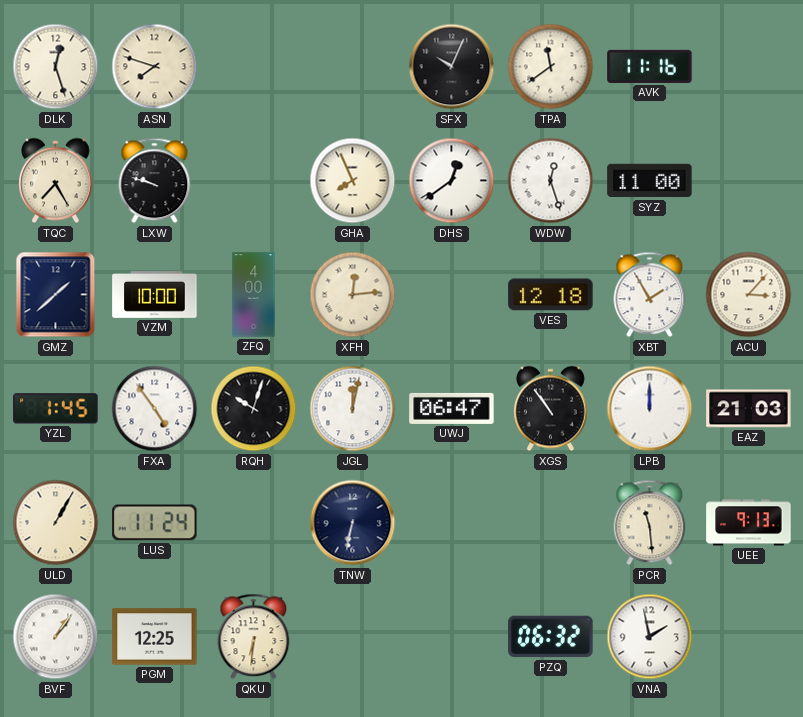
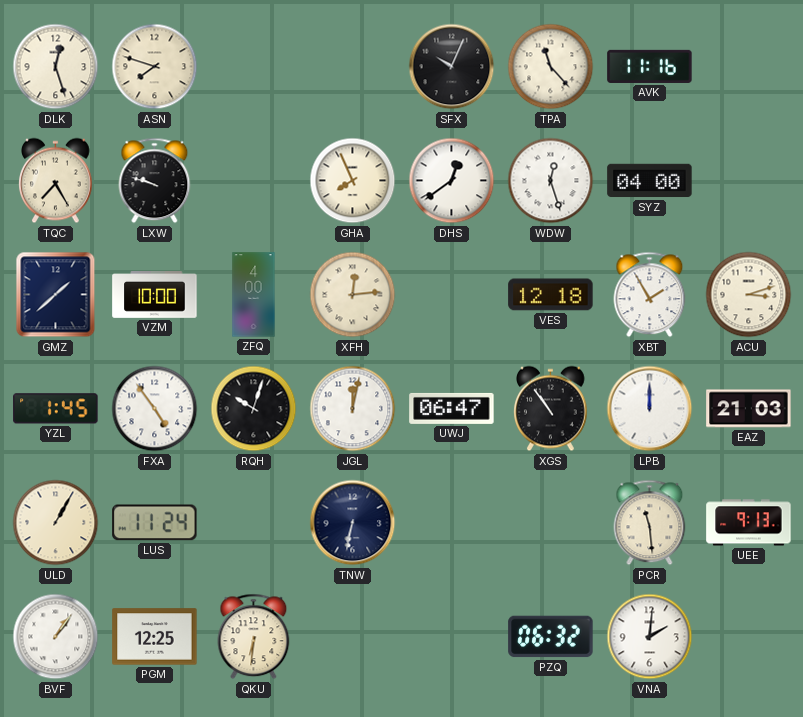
TPA: 11:39 -> 11:23
SYZ: 11:00 -> 04:00
ACU: 3:07 -> 3:12
VNA: 1:58 -> 2:01
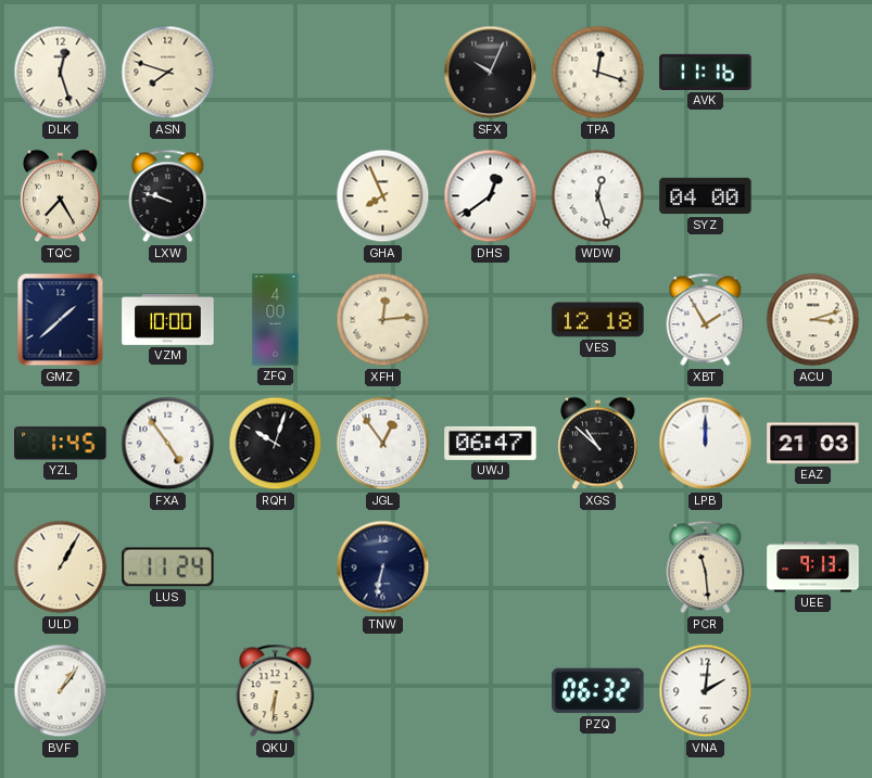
TPA: 11:23 -> 12:18
JGL: 12:02 -> 12:54
XGS: 10:54 -> 10:52
PGM: 12:25 -> none
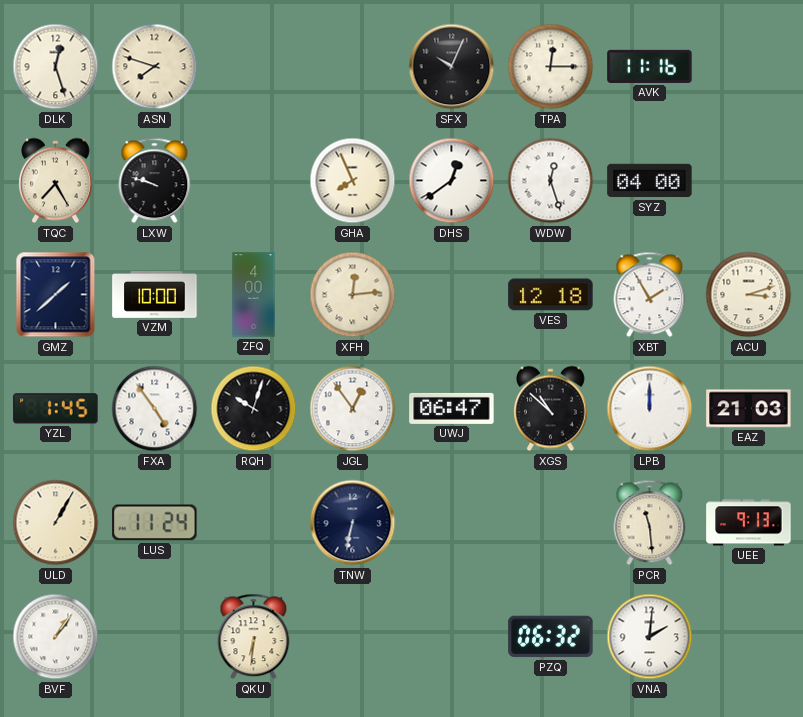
TPA: 12:18 -> 12:15
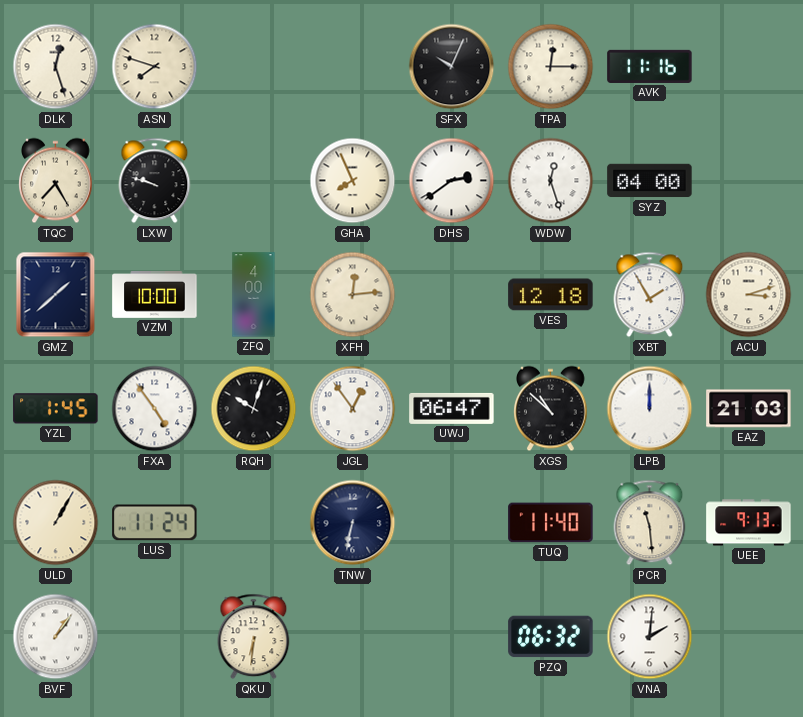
DHS: 12:39 -> 2:39
TUQ: none -> 11:40
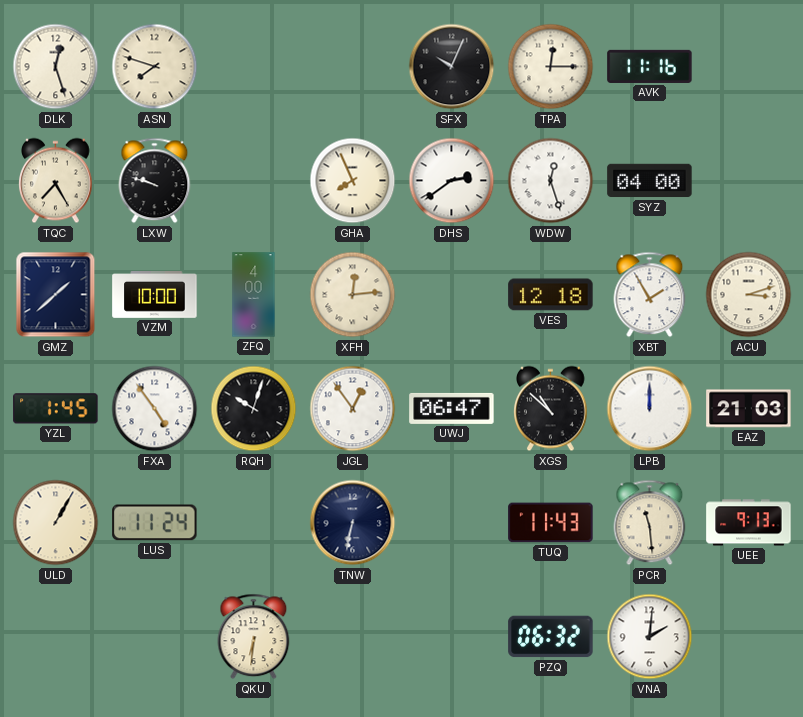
TUQ: 11:40 -> 11:43
BVF: 1:06 -> none
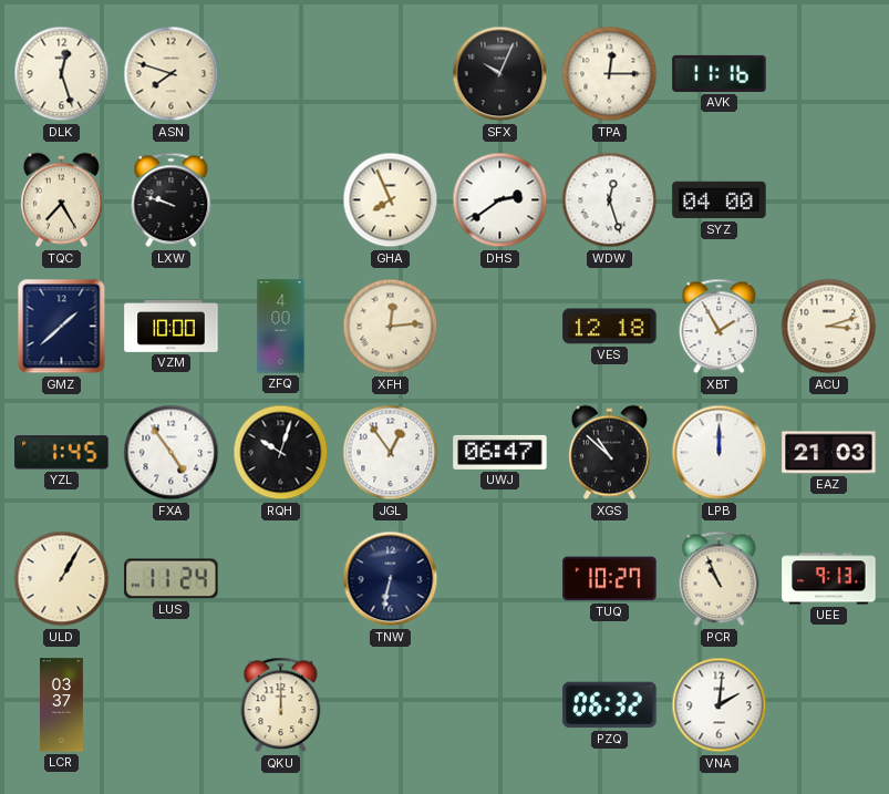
TUQ: 11:43 -> 10:27
PCR: 11:29 -> 10:56
LCR: none -> 03:37
QKU: 6:31 -> 12:00
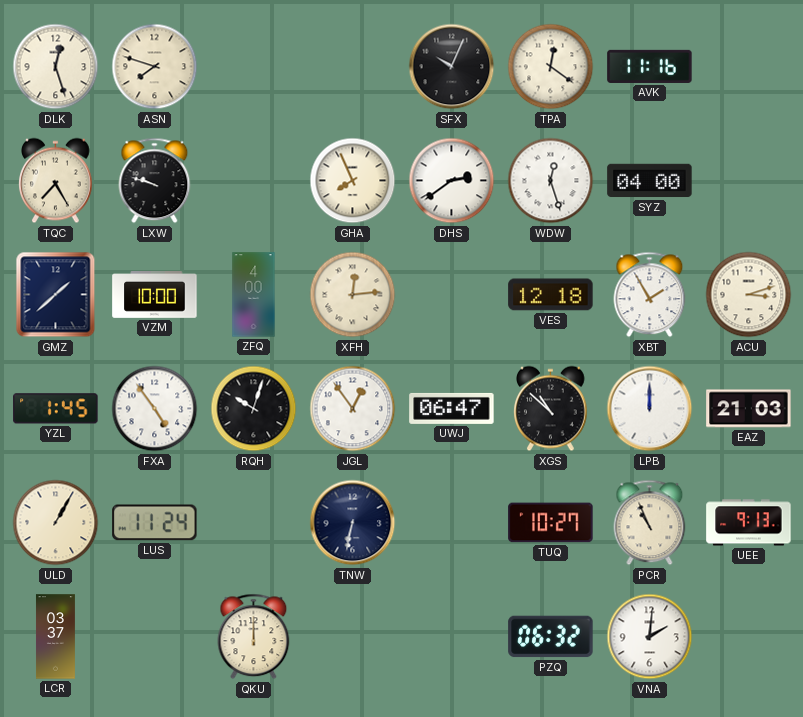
TPA: 12:15 -> 12:21
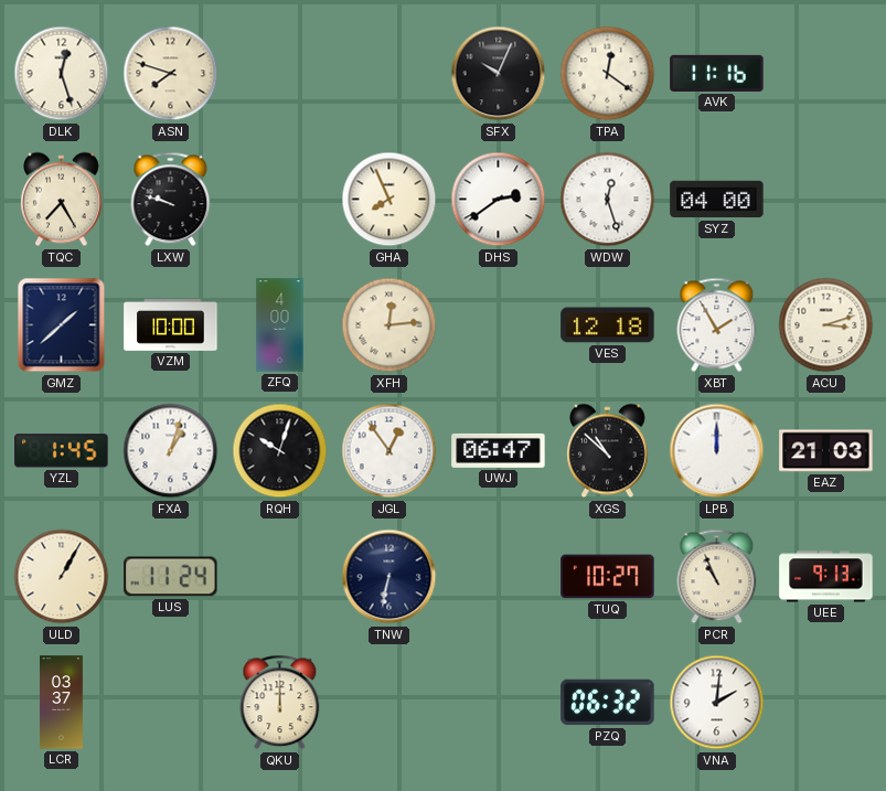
FXA: 4:54 -> 1:03
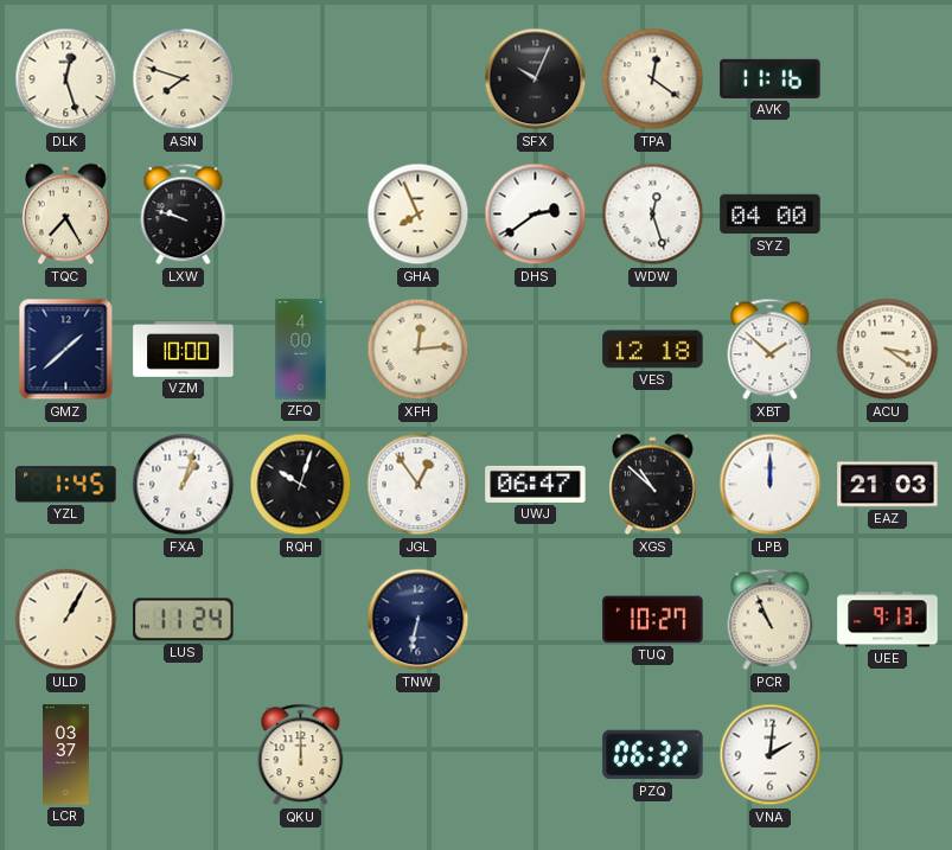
XBT: 1:55 -> 1:52
ACU: 3:12 -> 3:21
